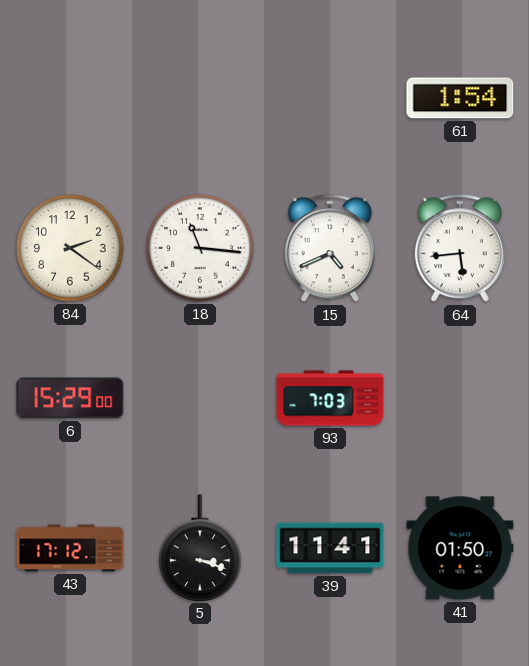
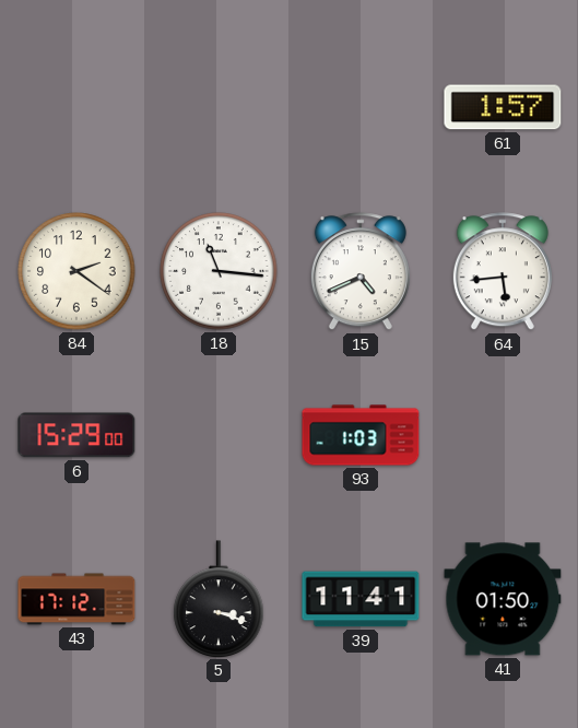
61: 1:54 -> 1:57
93: 7:03 -> 1:03
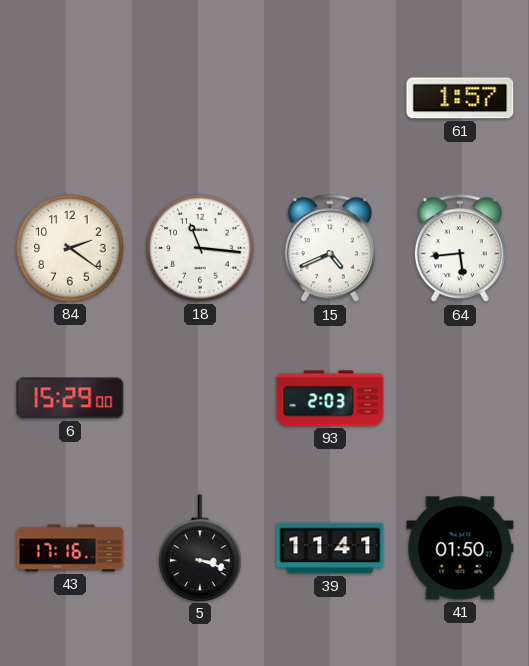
93: 1:03 -> 2:03
43: 17:12 -> 17:16
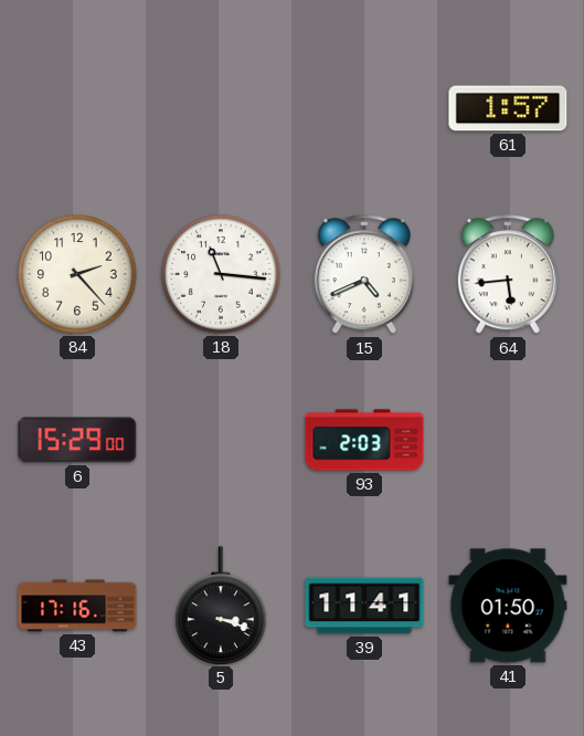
84: 2:21 -> 2:23
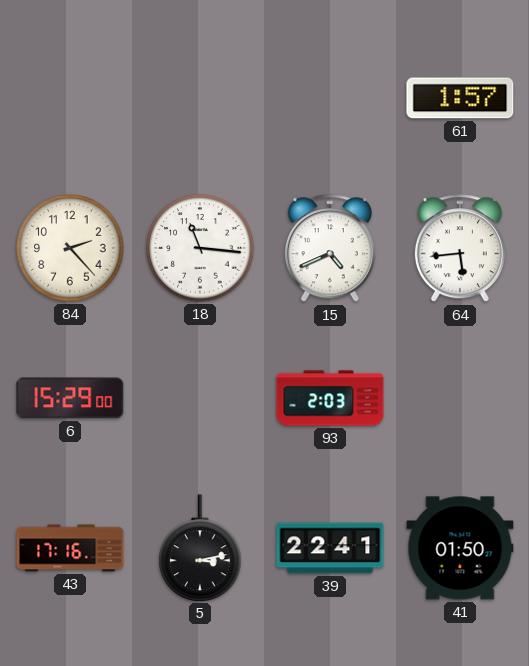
5: 3:18 -> 3:13
39: 11:41 -> 22:41
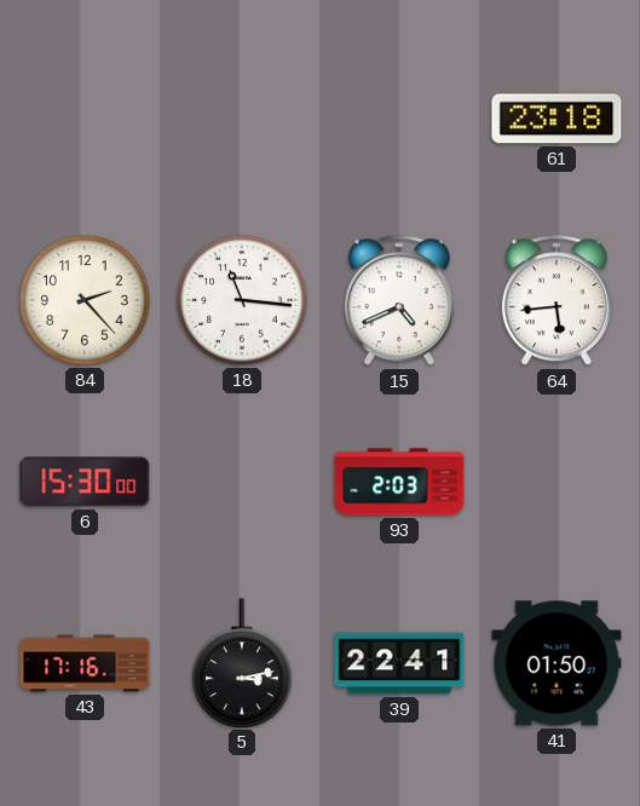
61: 1:57 -> 23:18
6: 15:29 -> 15:30
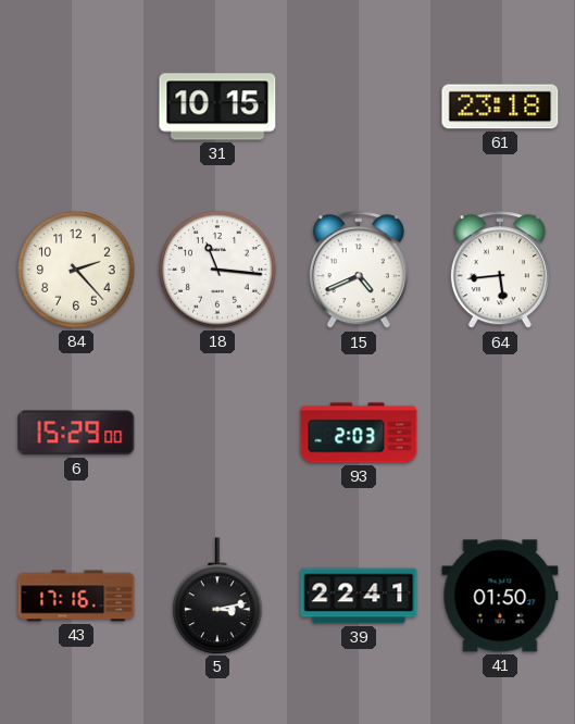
31: none -> 10:15
6: 15:30 -> 15:29
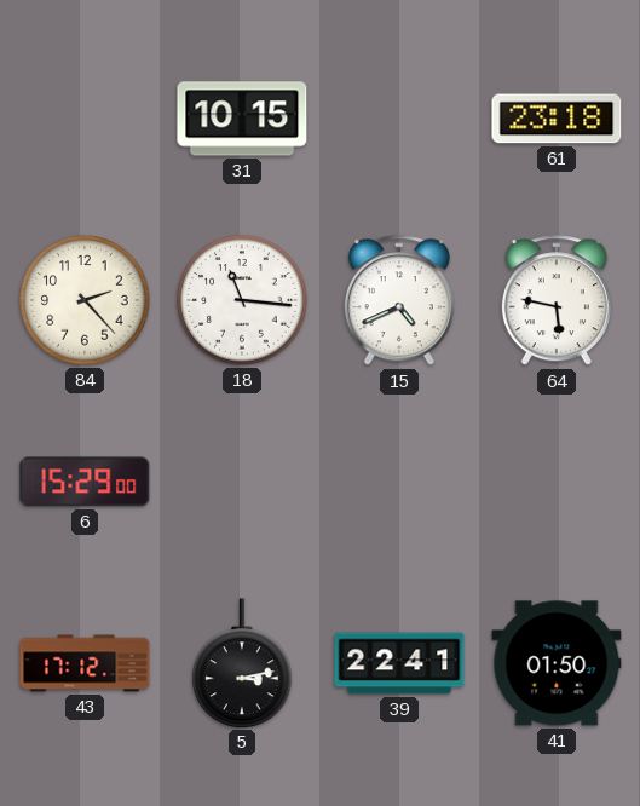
64: 5:44 -> 5:47
93: 2:03 -> none
43: 17:16 -> 17:12
